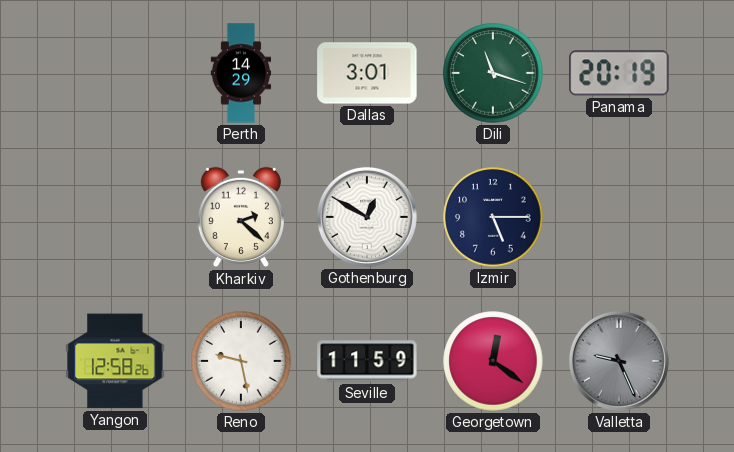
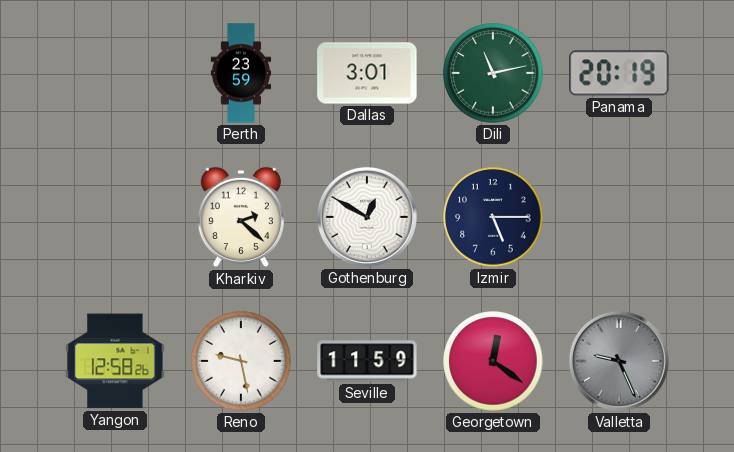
Perth: 14:29 -> 23:59
Dili: 11:18 -> 11:13
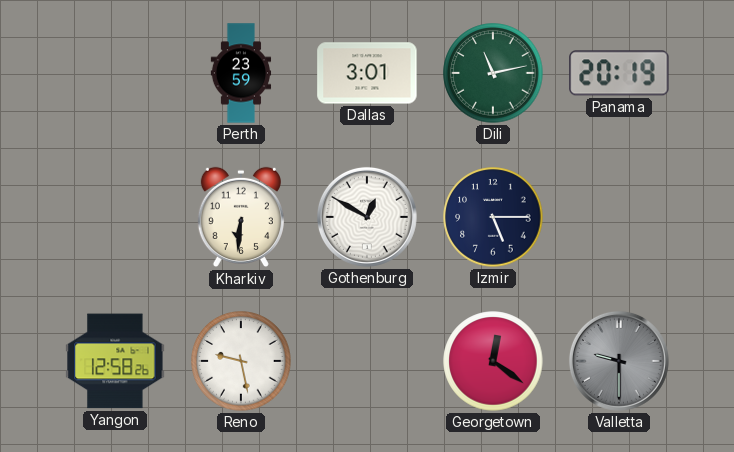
Kharkiv: 2:22 -> 6:31
Seville: 11:59 -> none
Valletta: 9:26 -> 9:30
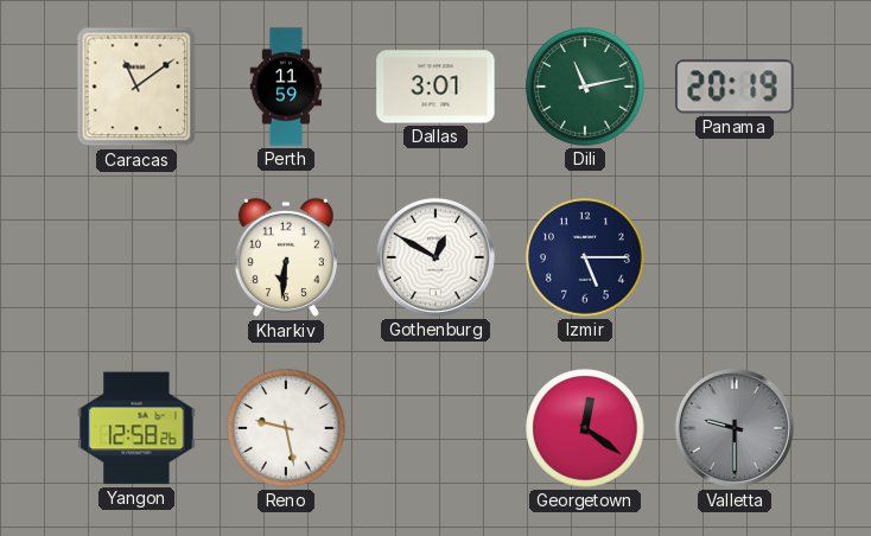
Caracas: none -> 11:09
Perth: 23:59 -> 11:59
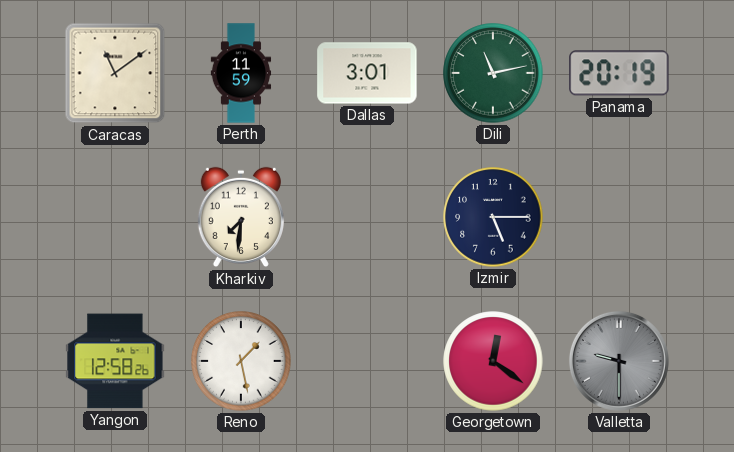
Kharkiv: 6:31 -> 7:31
Gothenburg: 12:50 -> none
Reno: 9:28 -> 1:28
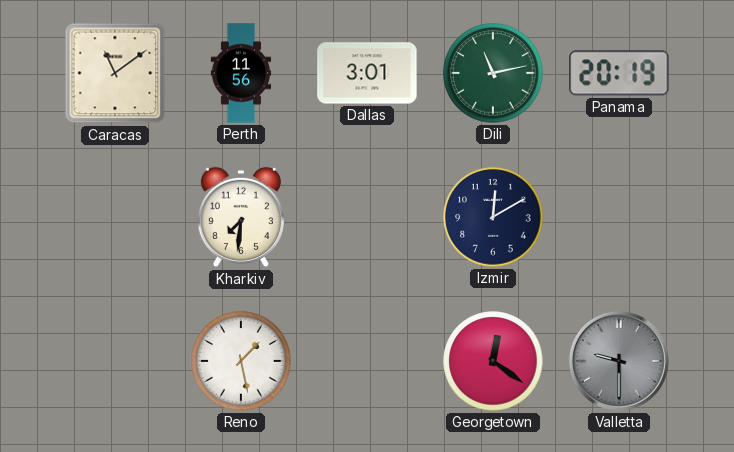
Perth: 11:59 -> 11:56
Izmir: 5:15 -> 12:10
Yangon: 12:58 -> none
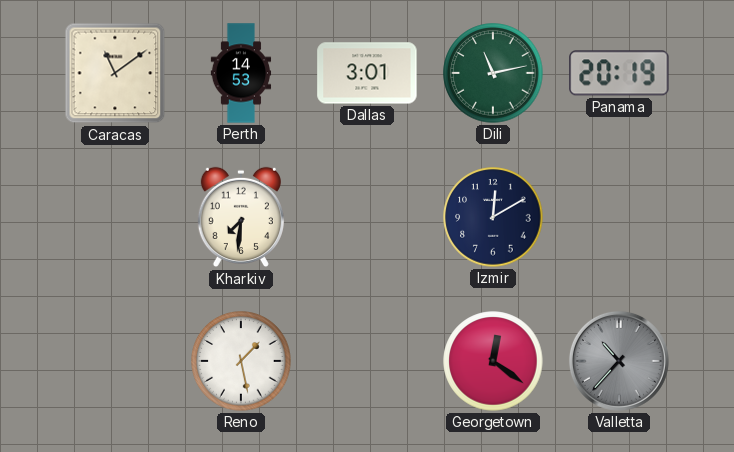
Perth: 11:56 -> 14:53
Valletta: 9:30 -> 10:37
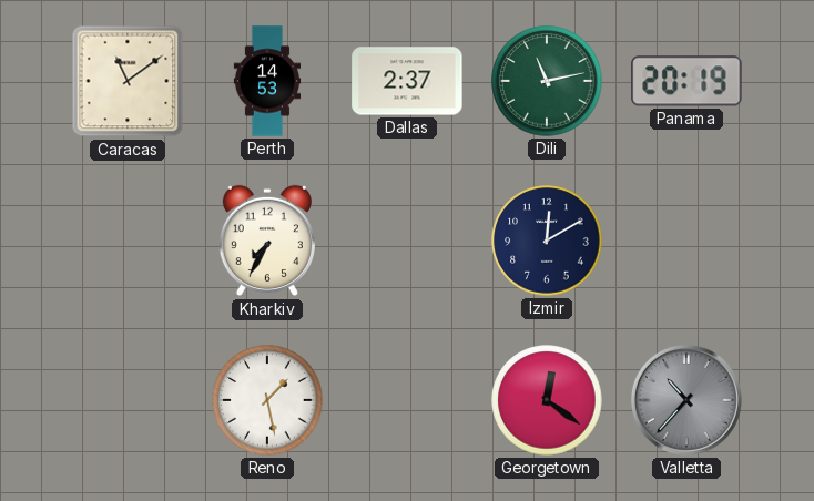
Dallas: 3:01 -> 2:37
Kharkiv: 7:31 -> 7:35
